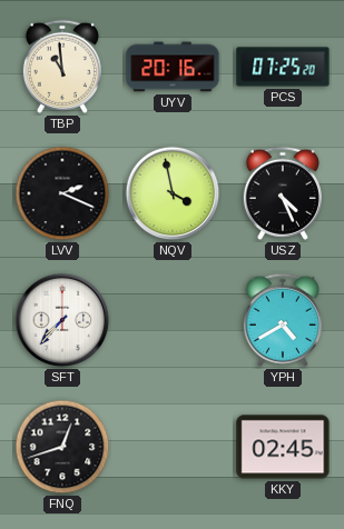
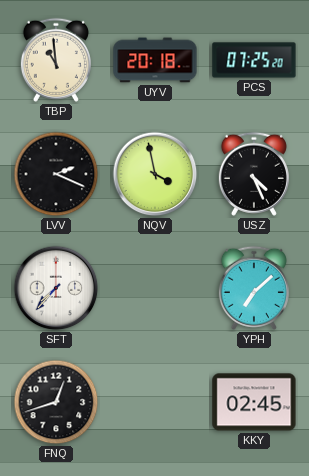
UYV: 20:16 -> 20:18
YPH: 4:40 -> 7:08
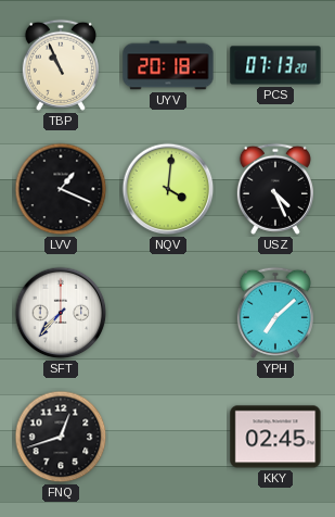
TBP: 10:59 -> 10:56
PCS: 07:25 -> 07:13
LVV: 2:19 -> 1:19
NQV: 3:58 -> 4:01
